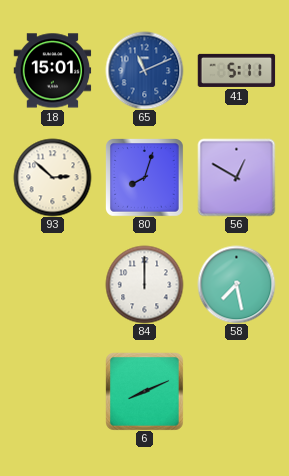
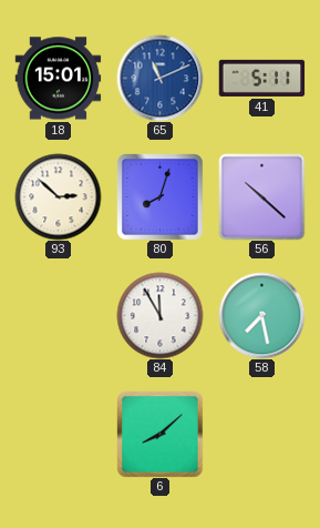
56: 12:50 -> 10:22
84: 12:00 -> 11:55
6: 8:11 -> 8:08
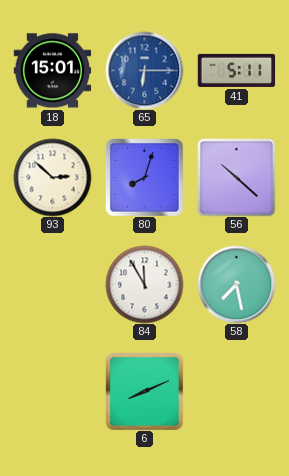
65: 11:11 -> 6:15
6: 8:08 -> 8:11
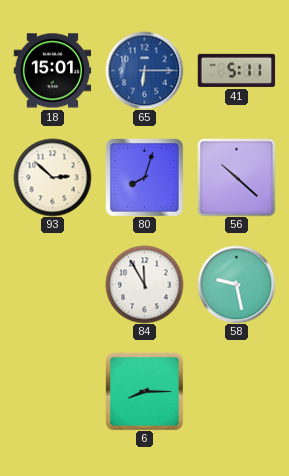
58: 7:28 -> 9:28
6: 8:11 -> 8:15
